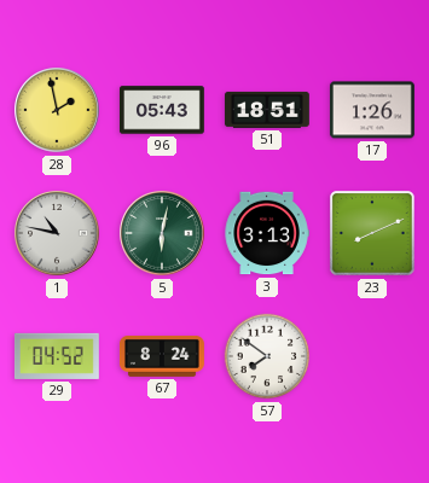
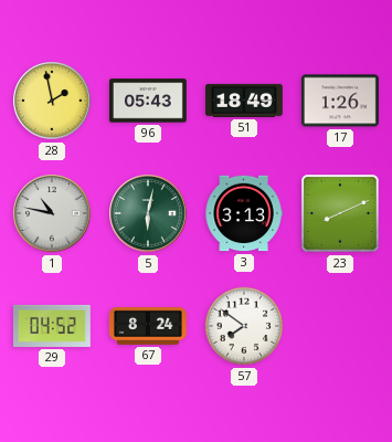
51: 18:51 -> 18:49
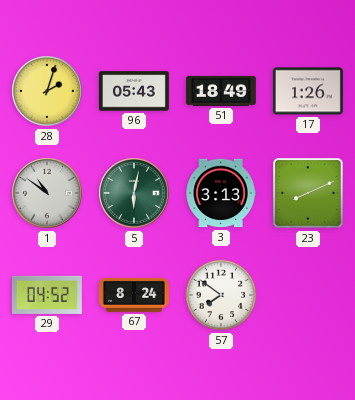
28: 1:58 -> 2:03
1: 10:47 -> 10:51
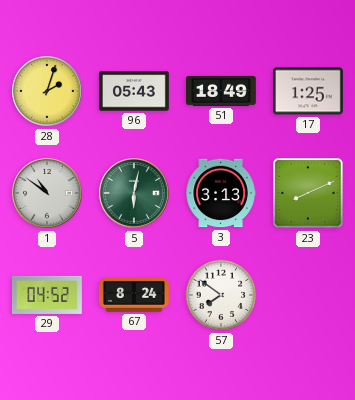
17: 1:26 -> 1:25
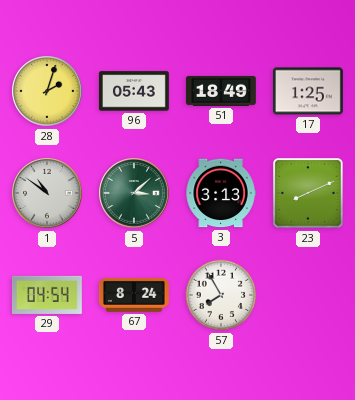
5: 6:02 -> 3:08
29: 04:52 -> 04:54
57: 7:51 -> 7:55
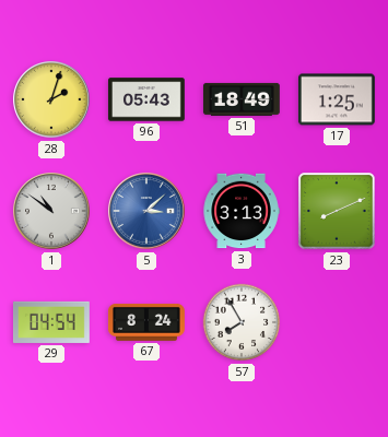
5 dial: green -> blue
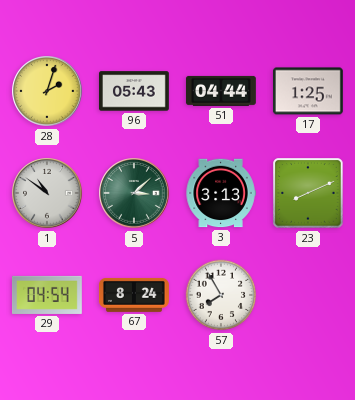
51: 18:49 -> 04:44
5 dial: blue -> green
